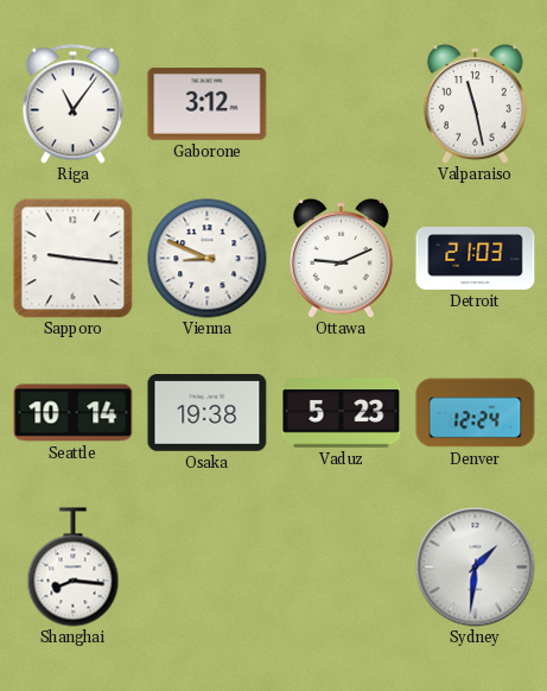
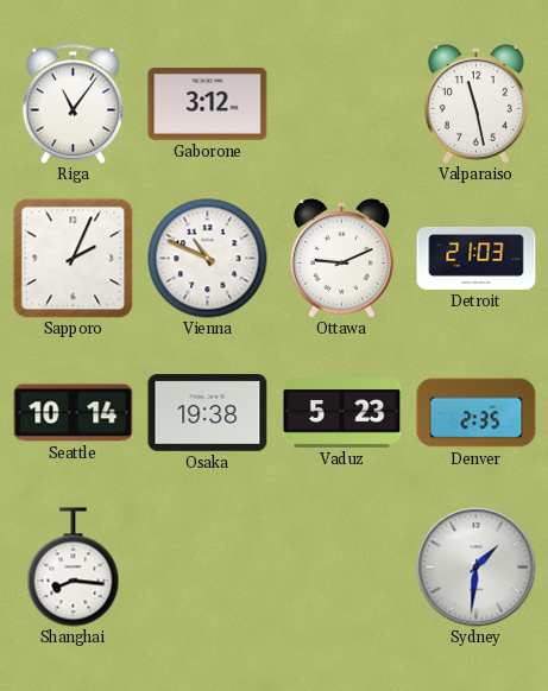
Sapporo: 9:16 -> 2:04
Vienna: 8:49 -> 10:49
Denver: 12:24 -> 2:35
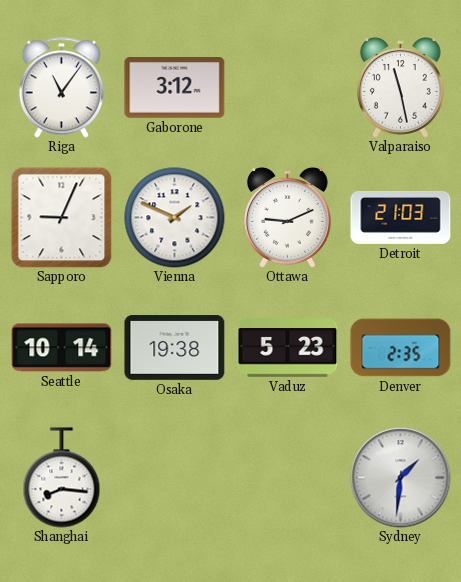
Sapporo: 2:04 -> 9:04
Vienna: 10:49 -> 1:49
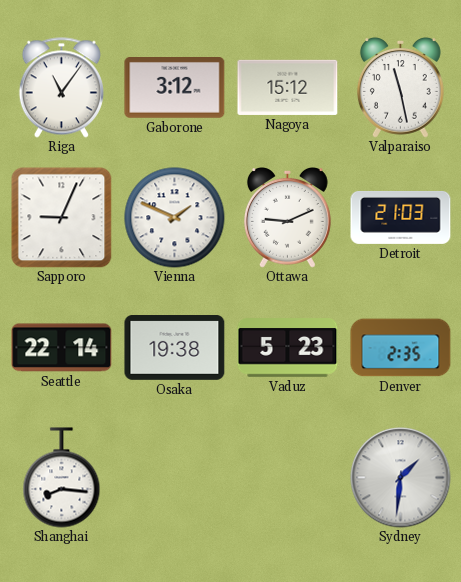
Nagoya: none -> 15:12
Seattle: 10:14 -> 22:14
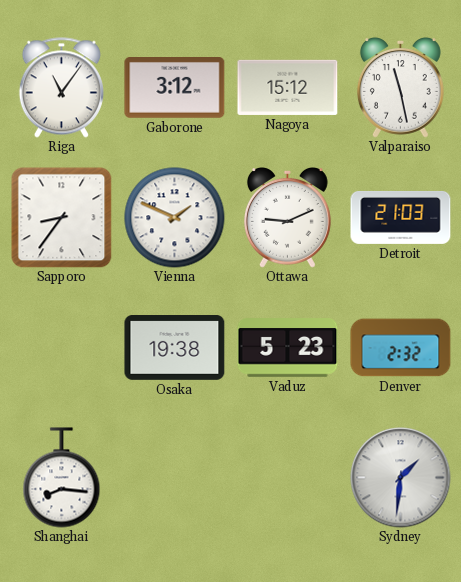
Sapporo: 9:04 -> 8:36
Seattle: 22:14 -> none
Denver: 2:35 -> 2:32
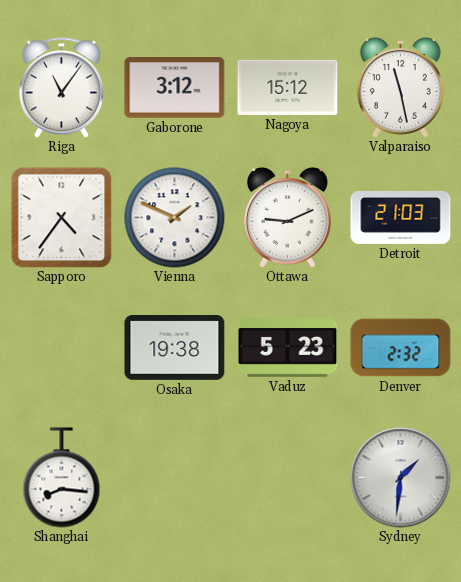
Sapporo: 8:36 -> 4:36
